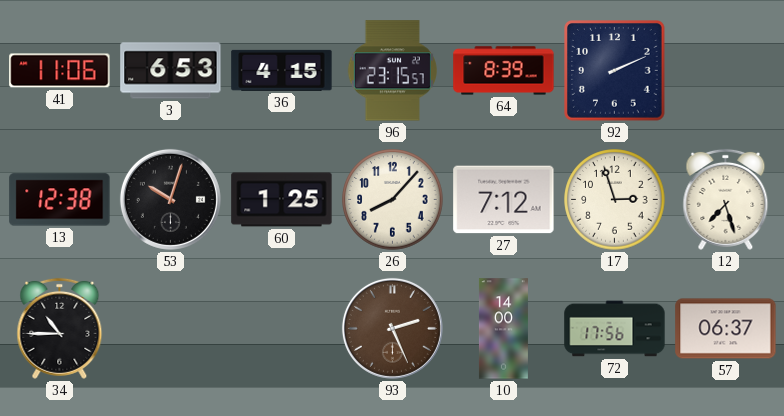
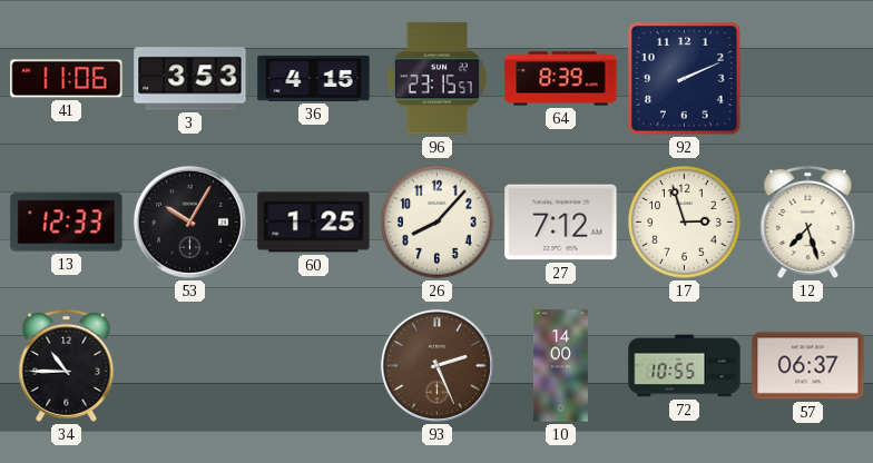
3: 6:53 -> 3:53
13: 12:38 -> 12:33
53: 10:03 -> 10:05
72: 17:56 -> 10:55
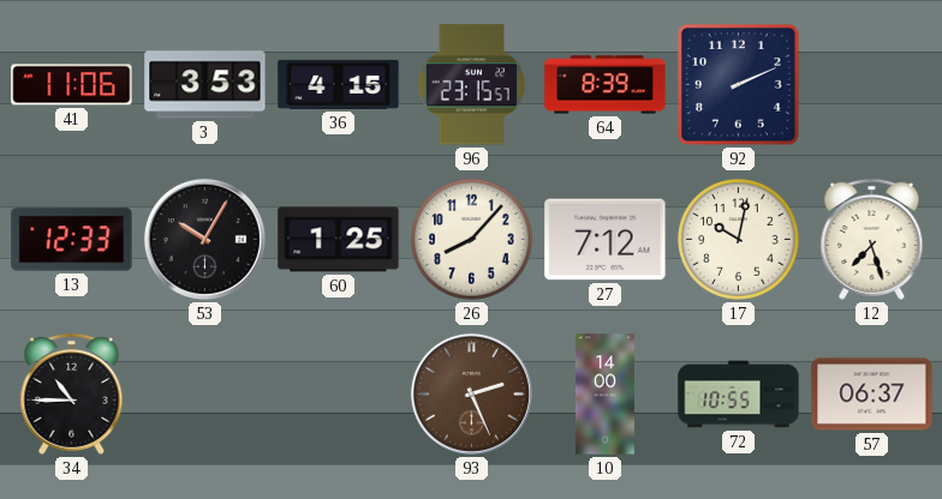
17: 2:57 -> 10:02
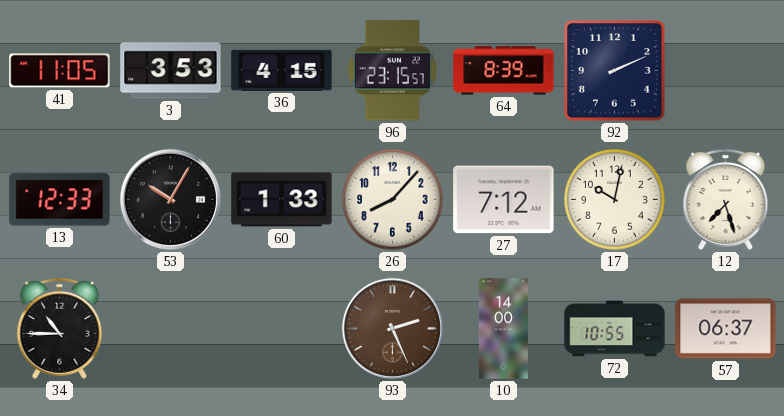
41: 11:06 -> 11:05
60: 1:25 -> 1:33
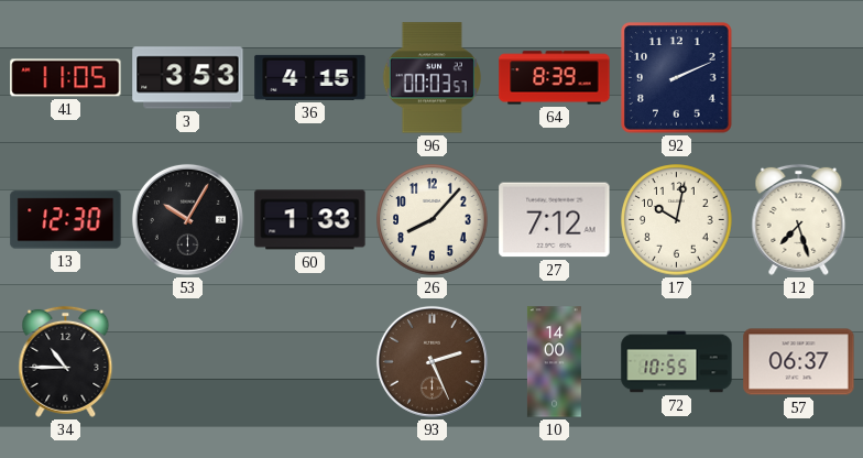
96: 23:15 -> 00:03
13: 12:33 -> 12:30
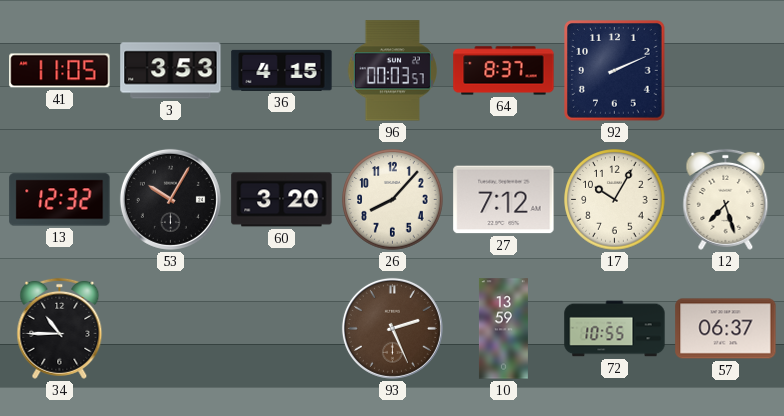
64: 8:39 -> 8:37
13: 12:30 -> 12:32
60: 1:33 -> 3:20
17: 10:02 -> 10:05
10: 14:00 -> 13:59
